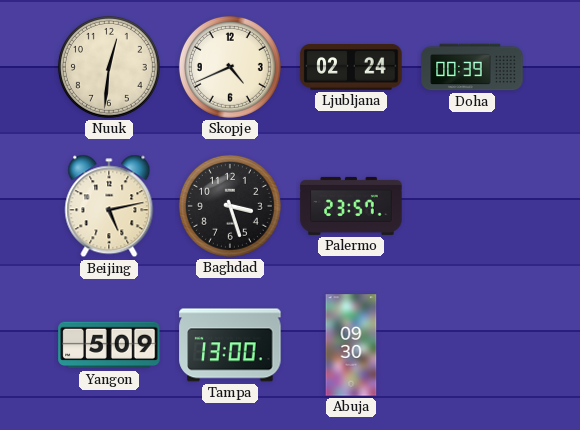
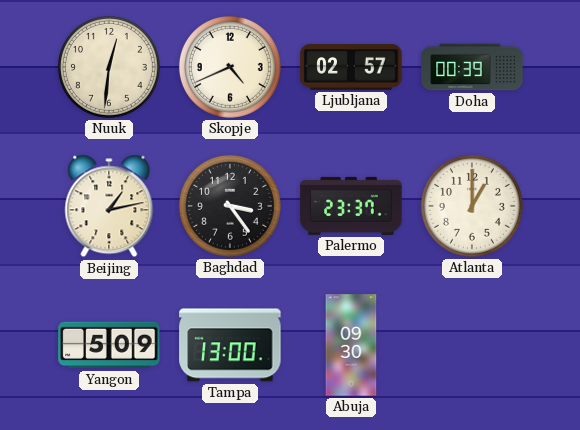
Ljubljana: 02:24 -> 02:57
Beijing: 5:13 -> 1:13
Baghdad: 3:27 -> 3:24
Palermo: 23:57 -> 23:37
Atlanta: none -> 1:00
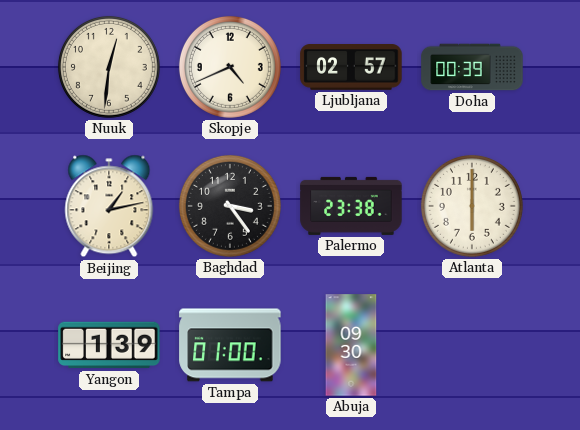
Palermo: 23:37 -> 23:38
Atlanta: 1:00 -> 6:00
Yangon: 5:09 -> 1:39
Tampa: 13:00 -> 01:00
